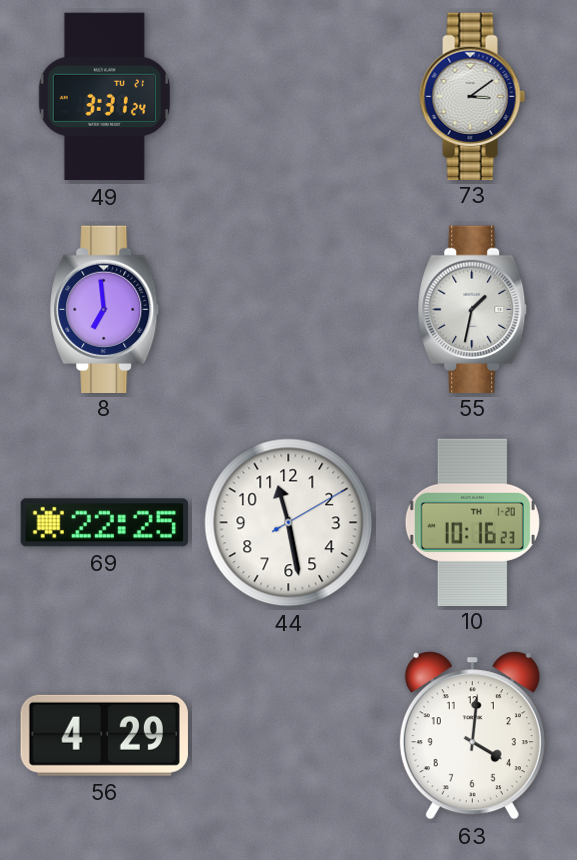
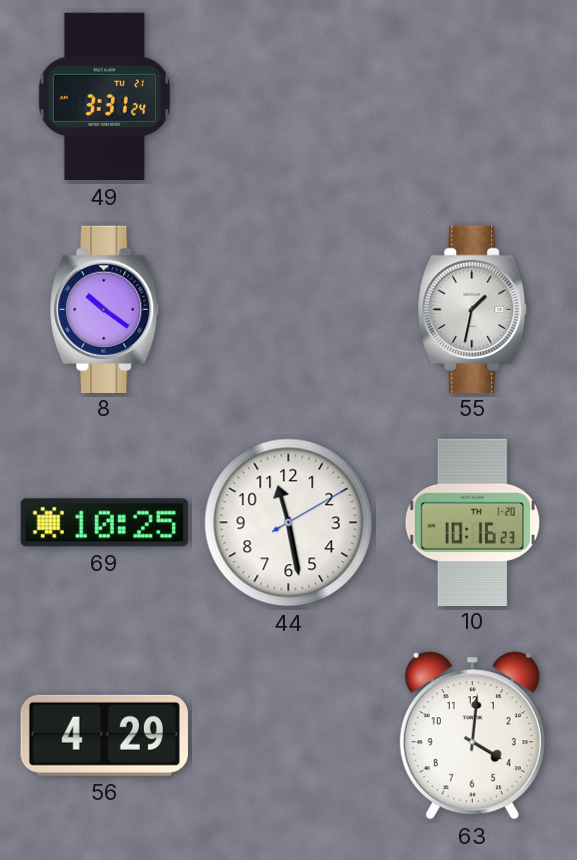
73: 3:09 -> none
8: 6:59 -> 10:21
69: 22:25 -> 10:25
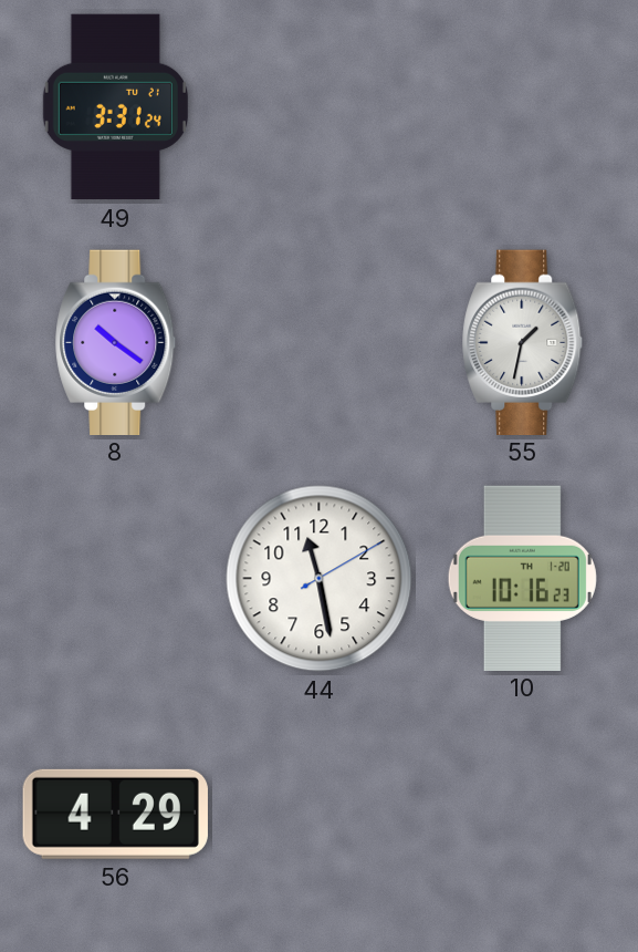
69: 10:25 -> none
63: 4:01 -> none
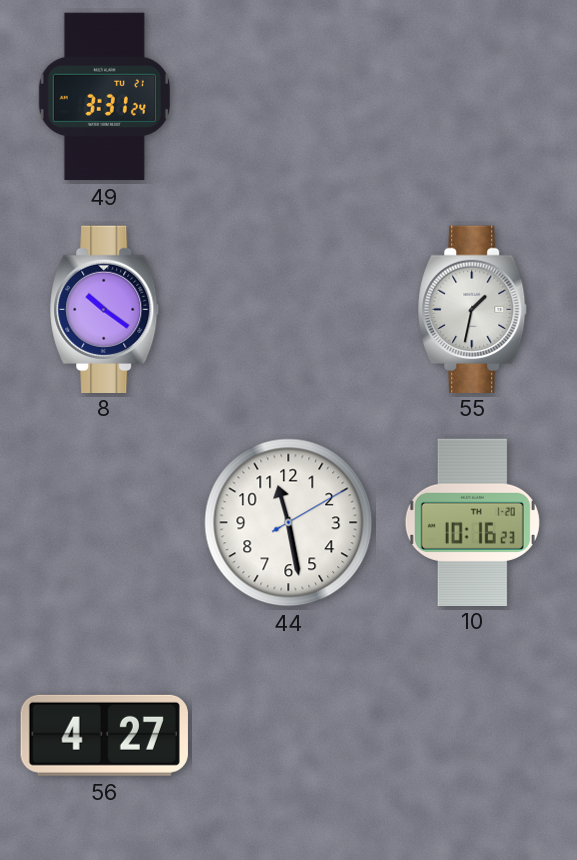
56: 4:29 -> 4:27
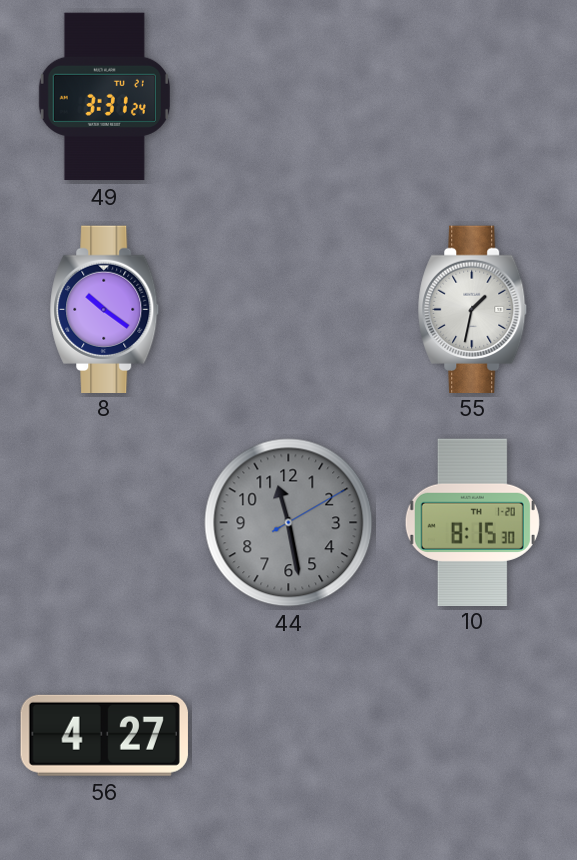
44 dial: white -> grey
10: 10:16 -> 8:15
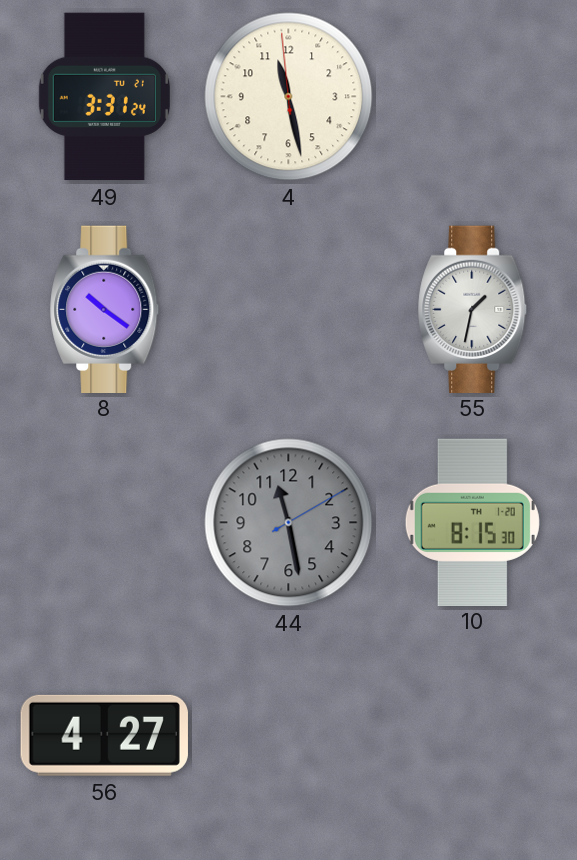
4: none -> 11:27
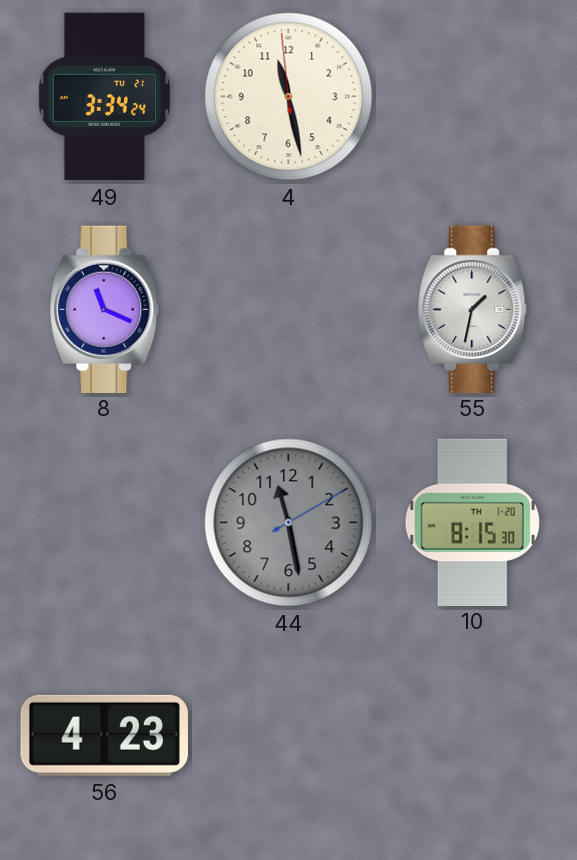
49: 3:31 -> 3:34
8: 10:21 -> 11:19
56: 4:27 -> 4:23
